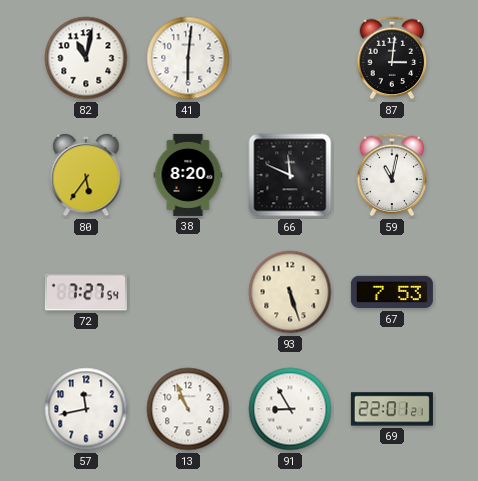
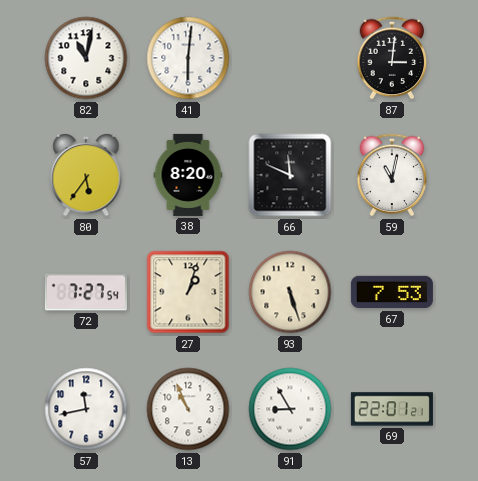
27: none -> 1:03
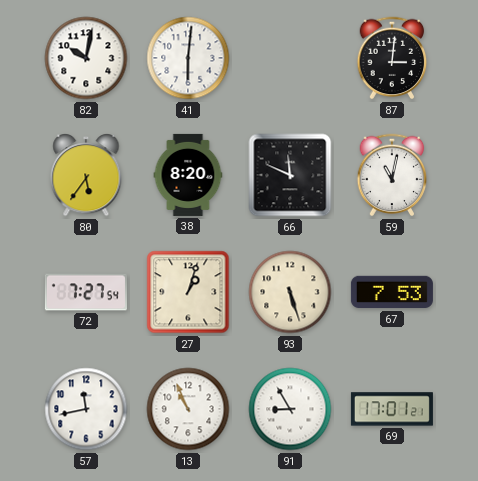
82: 11:02 -> 10:02
69: 22:01 -> 17:01
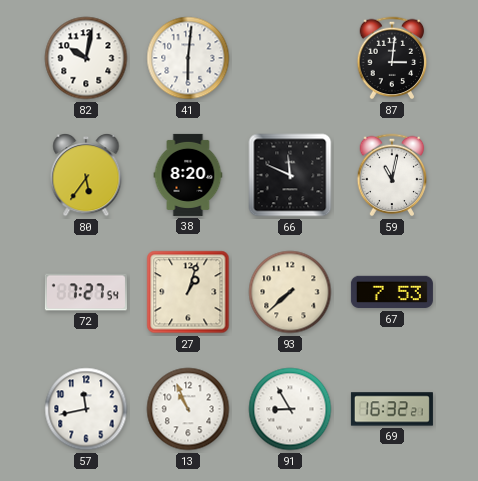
93: 5:27 -> 7:38
69: 17:01 -> 16:32
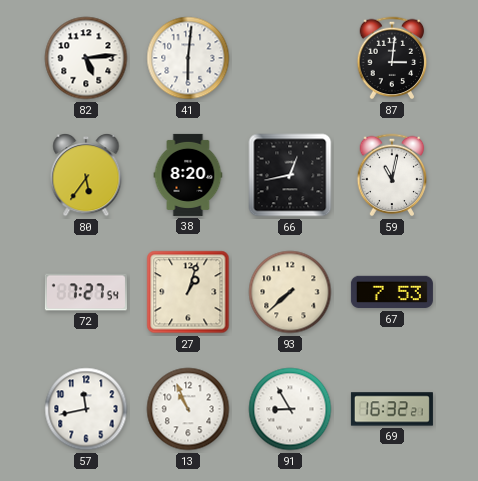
82: 10:02 -> 5:14
66: 11:49 -> 12:43
